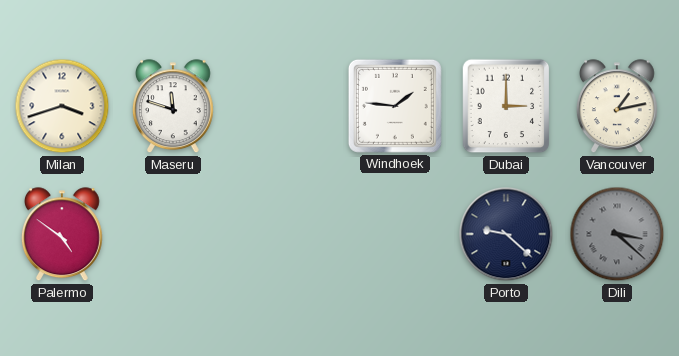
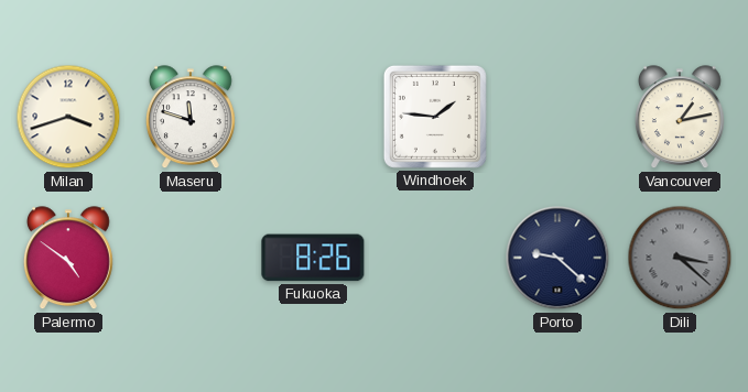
Dubai: 3:00 -> none
Fukuoka: none -> 8:26
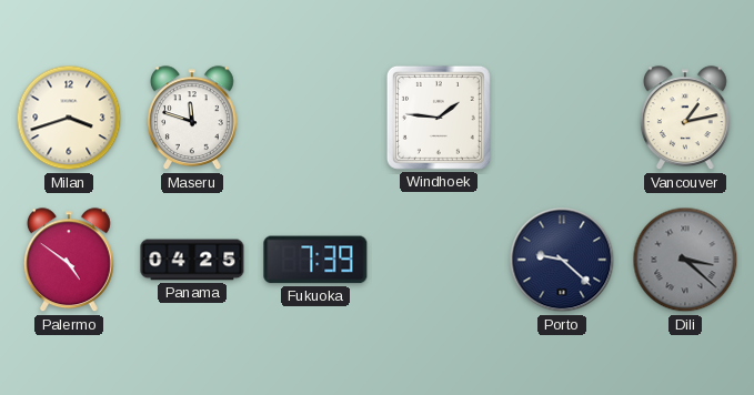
Panama: none -> 04:25
Fukuoka: 8:26 -> 7:39
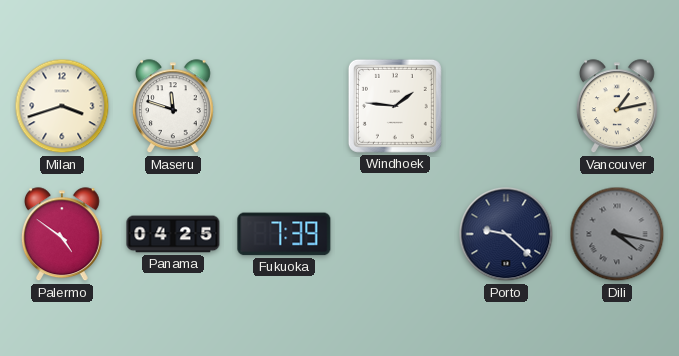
Dili: 3:22 -> 4:17
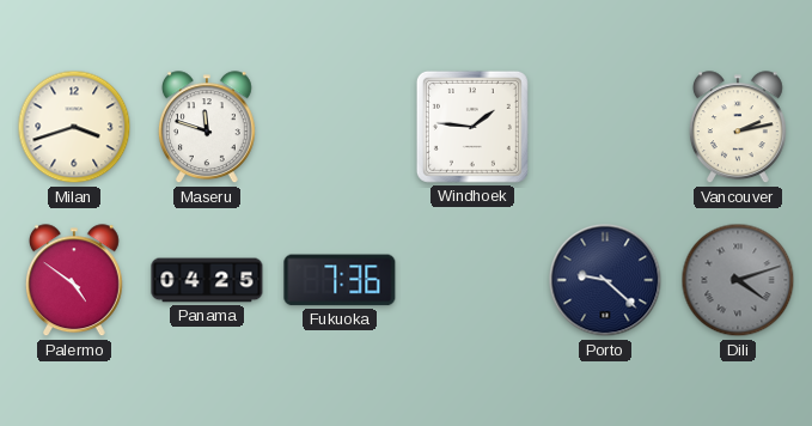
Vancouver: 1:13 -> 2:13
Fukuoka: 7:39 -> 7:36
Dili: 4:17 -> 4:12
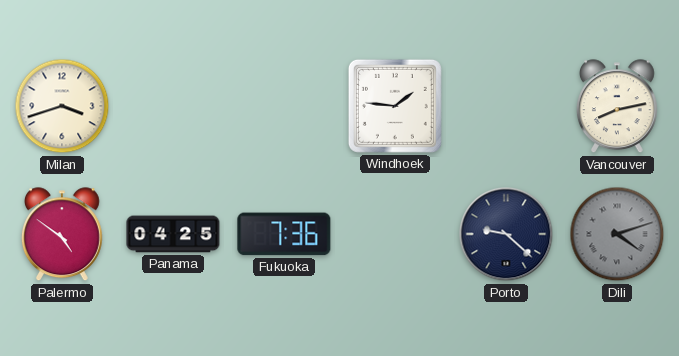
Maseru: 11:48 -> none
Vancouver: 2:13 -> 8:13
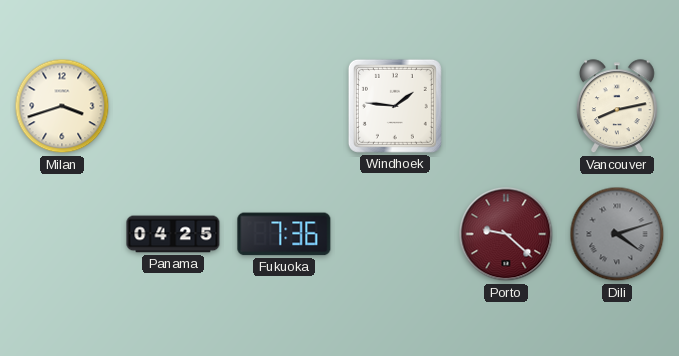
Palermo: 4:51 -> none
Porto dial: navy -> burgundy
